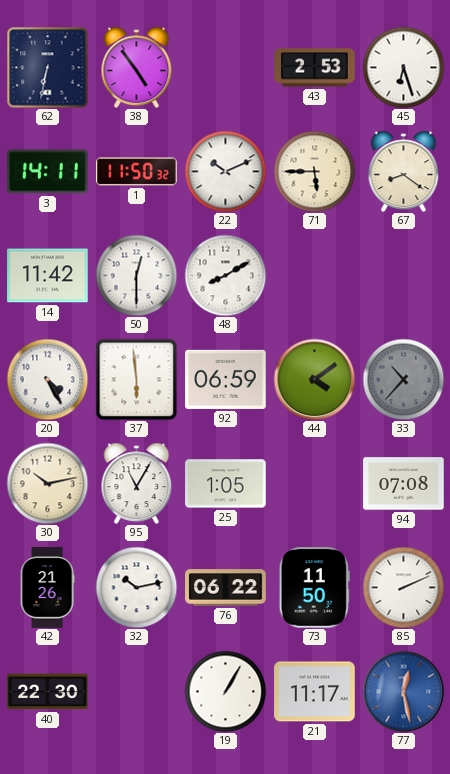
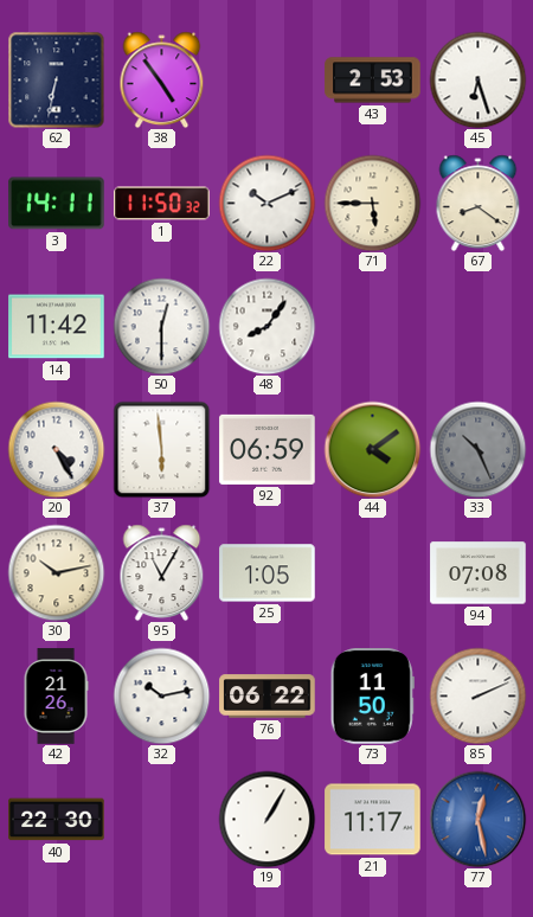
48: 8:10 -> 8:06
33: 10:37 -> 10:26
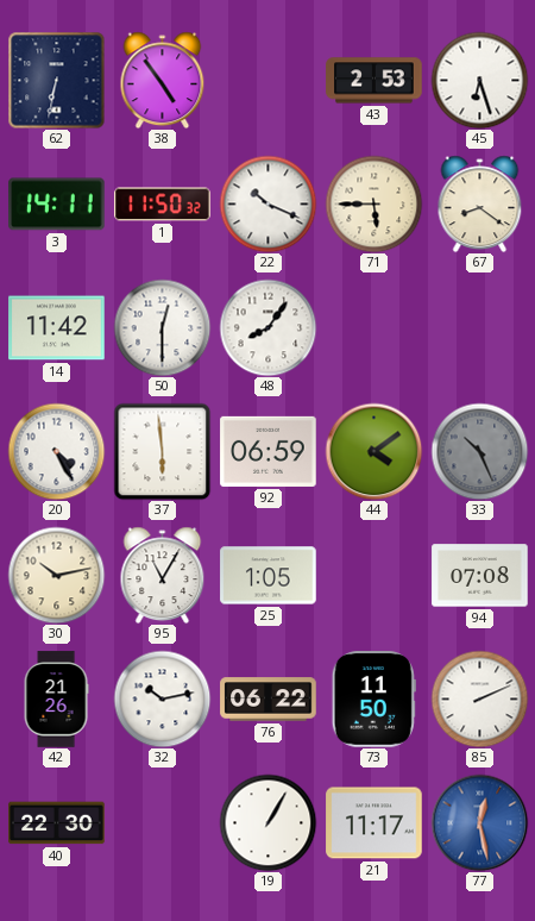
22: 10:11 -> 10:19
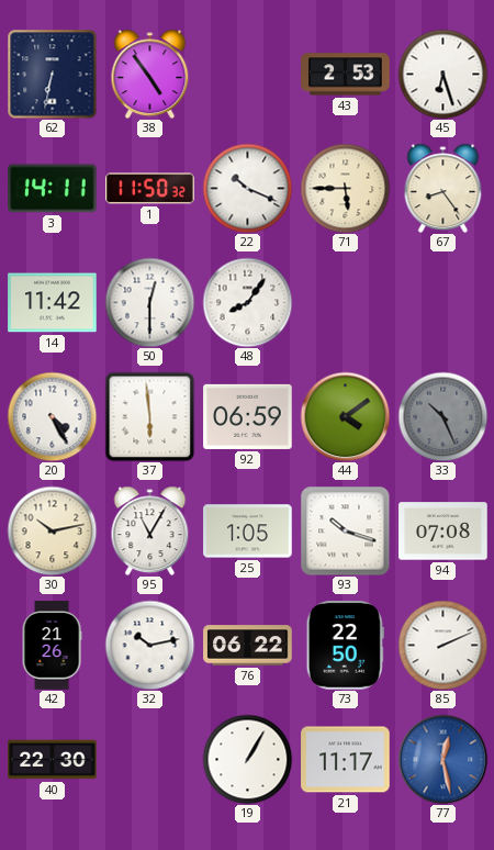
67: 8:21 -> 8:24
93: none -> 10:18
73: 11:50 -> 22:50
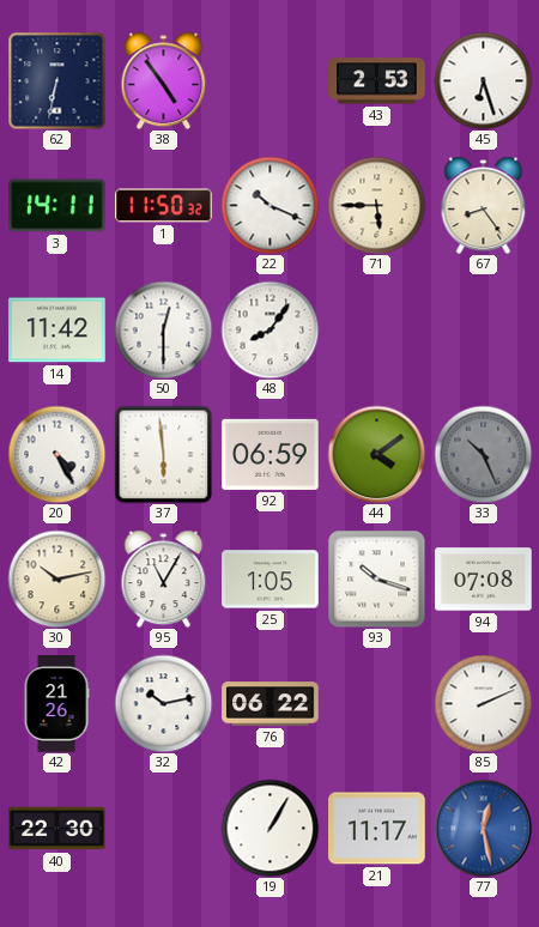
73: 22:50 -> none
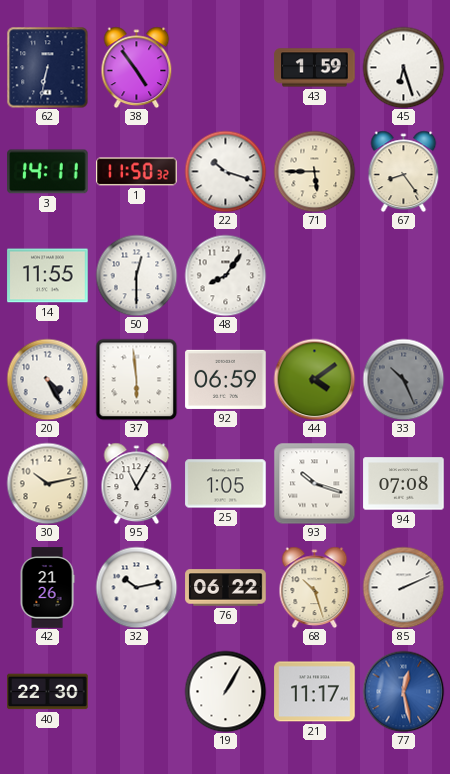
43: 2:53 -> 1:59
22: 10:19 -> 10:18
14: 11:42 -> 11:55
68: none -> 10:27
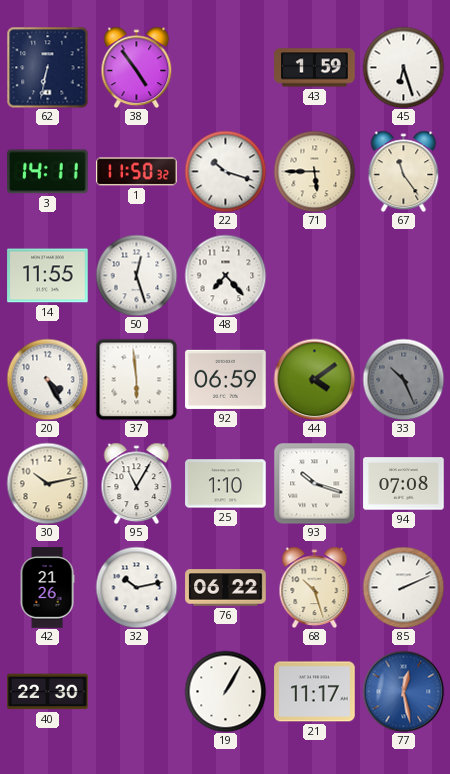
67: 8:24 -> 11:24
50: 12:30 -> 12:27
48: 8:06 -> 7:23
25: 1:05 -> 1:10
